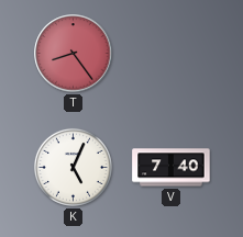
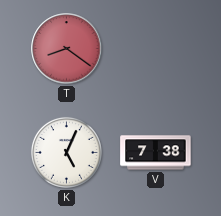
T: 8:24 -> 8:21
V: 7:40 -> 7:38
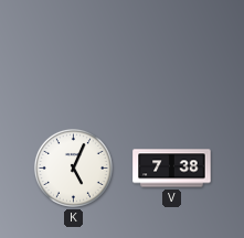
T: 8:21 -> none
